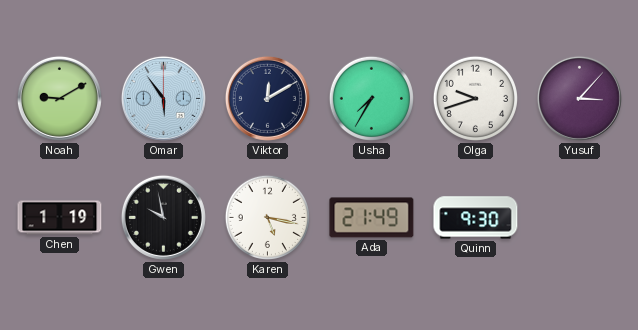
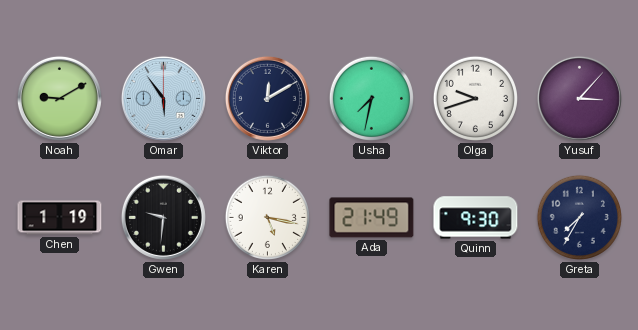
Usha: 7:35 -> 7:32
Gwen: 9:58 -> 9:31
Greta: none -> 7:35
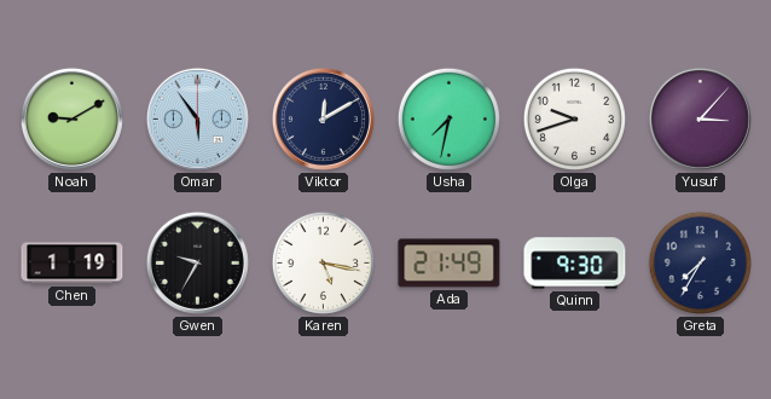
Gwen: 9:31 -> 9:35
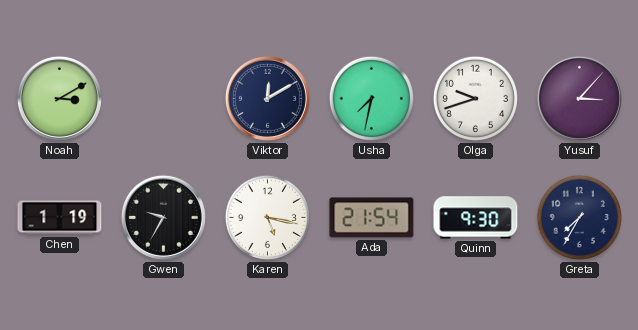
Noah: 9:10 -> 3:10
Omar: 5:54 -> none
Ada: 21:49 -> 21:54
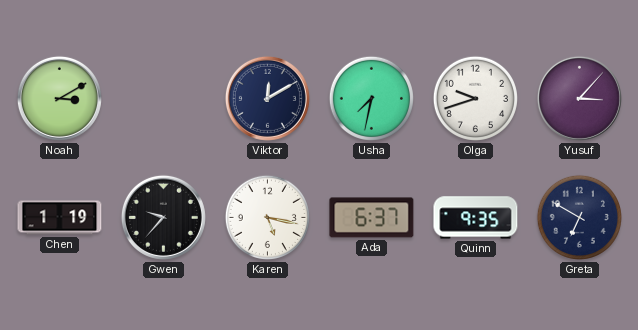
Gwen: 9:35 -> 9:37
Ada: 21:54 -> 6:37
Quinn: 9:30 -> 9:35
Greta: 7:35 -> 6:50
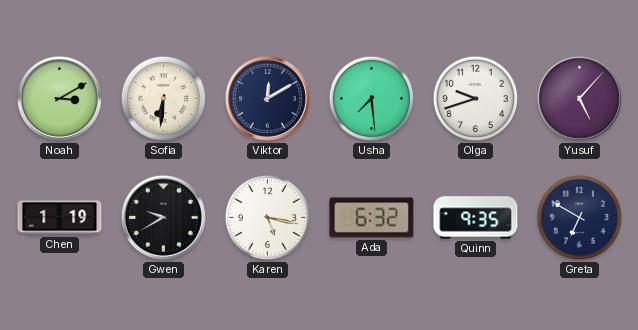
Sofia: none -> 6:31
Usha: 7:32 -> 7:29
Yusuf: 3:07 -> 5:07
Gwen: 9:37 -> 9:40
Ada: 6:37 -> 6:32
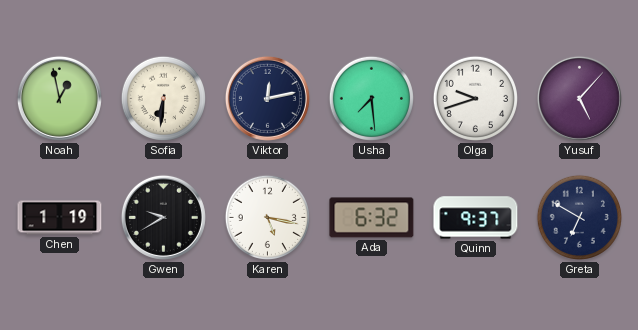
Noah: 3:10 -> 12:58
Viktor: 12:10 -> 12:13
Quinn: 9:35 -> 9:37
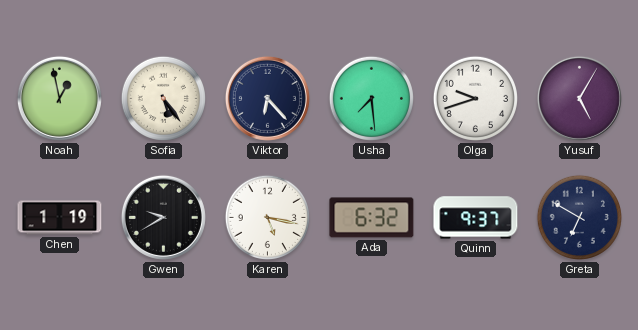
Sofia: 6:31 -> 5:24
Viktor: 12:13 -> 6:23
Yusuf: 5:07 -> 5:05
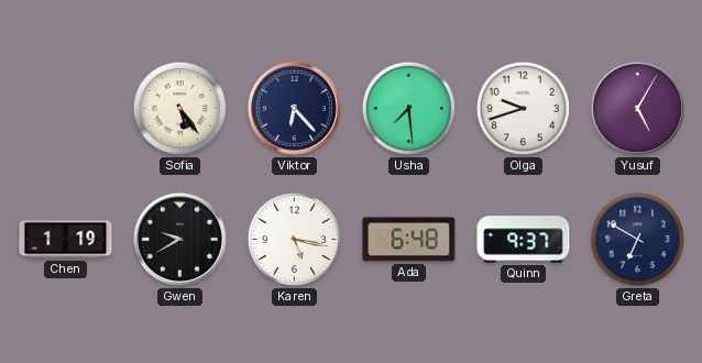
Noah: 12:58 -> none
Ada: 6:32 -> 6:48
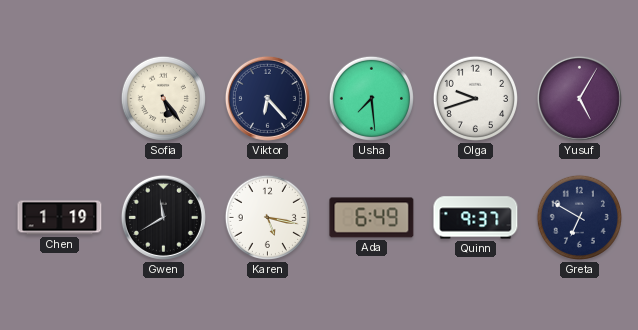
Gwen: 9:40 -> 11:40
Ada: 6:48 -> 6:49
